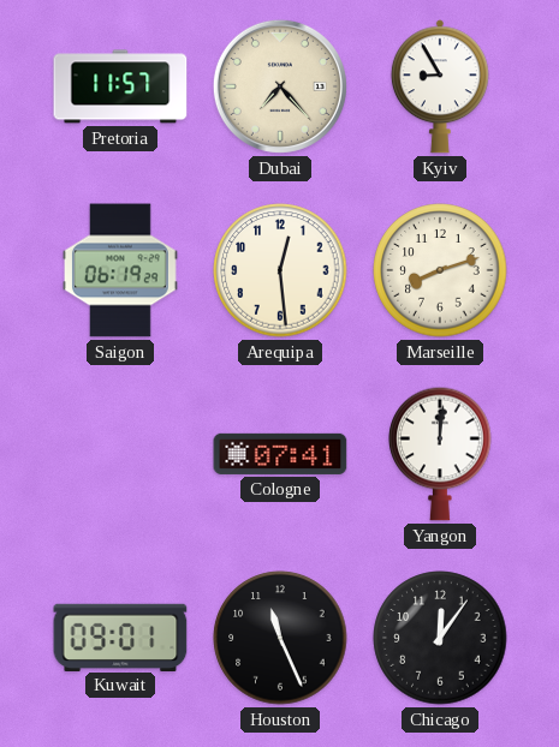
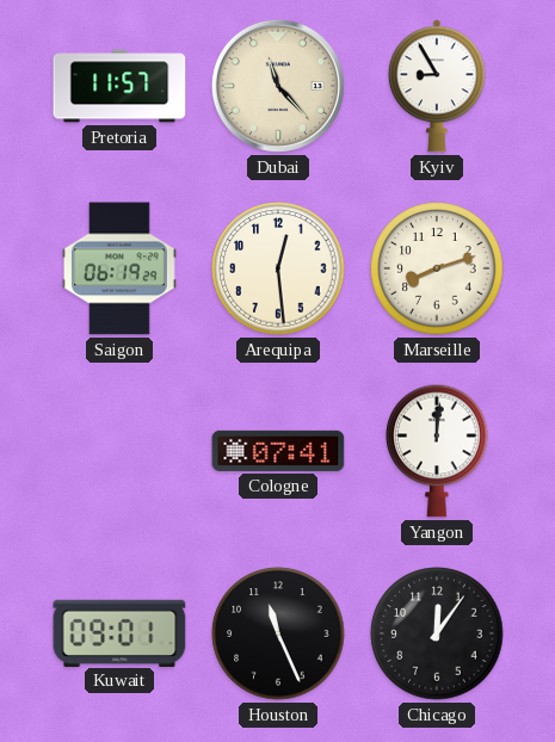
Dubai: 7:23 -> 11:23
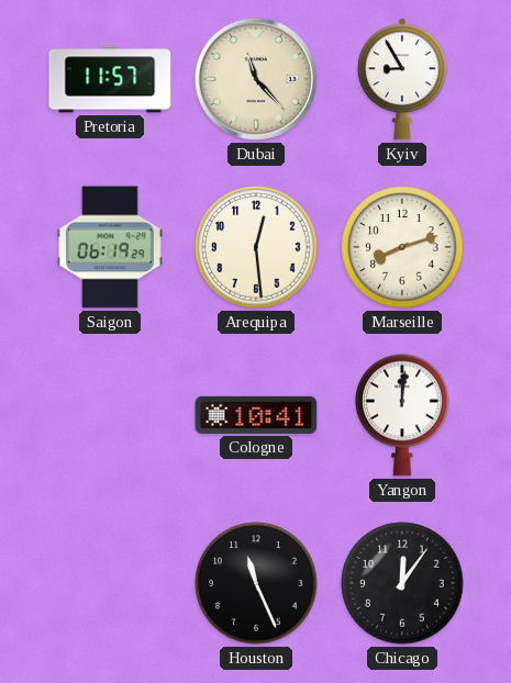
Cologne: 07:41 -> 10:41
Kuwait: 09:01 -> none
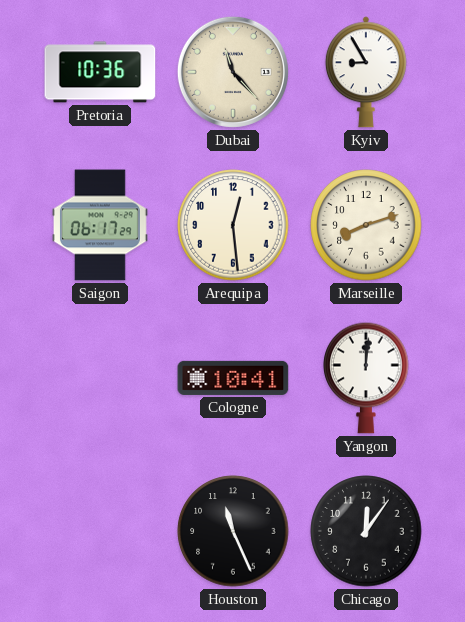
Pretoria: 11:57 -> 10:36
Saigon: 06:19 -> 06:17
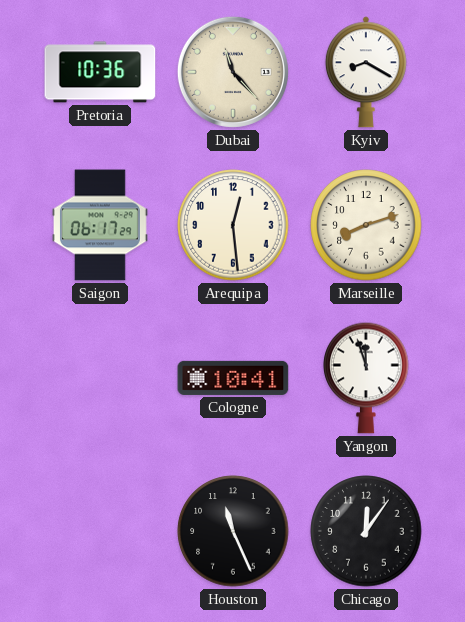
Kyiv: 8:55 -> 8:20
Yangon: 12:01 -> 11:57
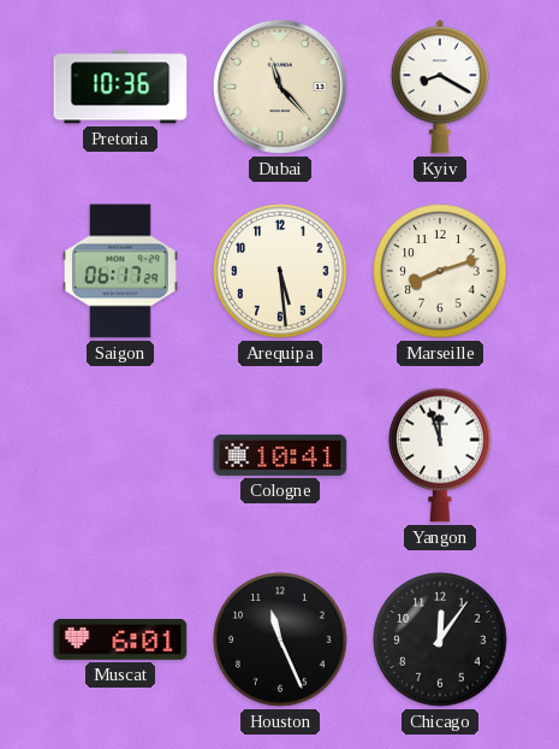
Arequipa: 12:29 -> 5:29
Muscat: none -> 6:01
